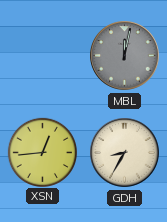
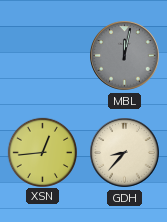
GDH: 8:35 -> 8:37
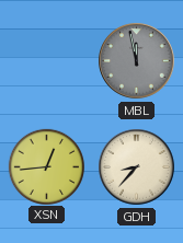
MBL: 12:02 -> 11:58
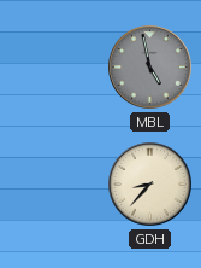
MBL: 11:58 -> 4:58
XSN: 12:44 -> none
